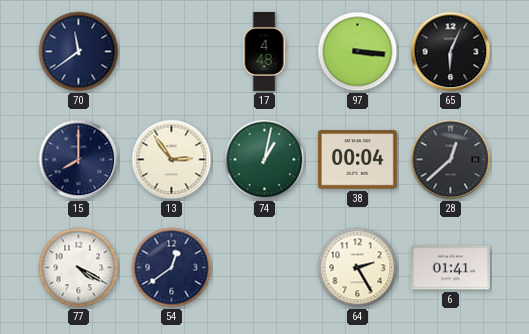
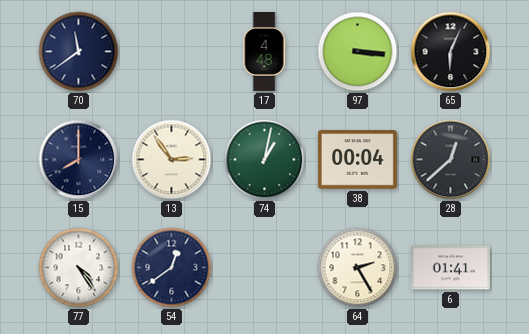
77: 4:20 -> 4:24
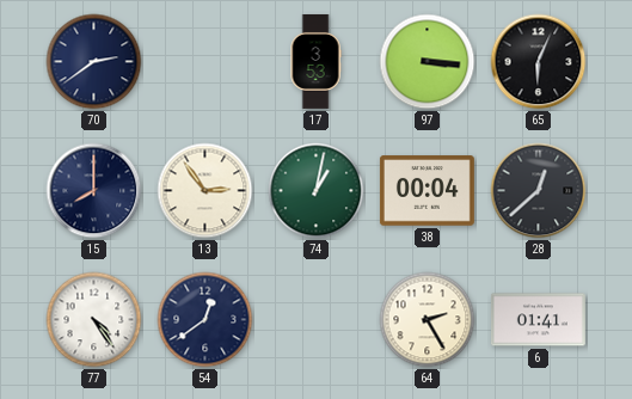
70: 11:39 -> 2:39
17: 4:48 -> 3:53
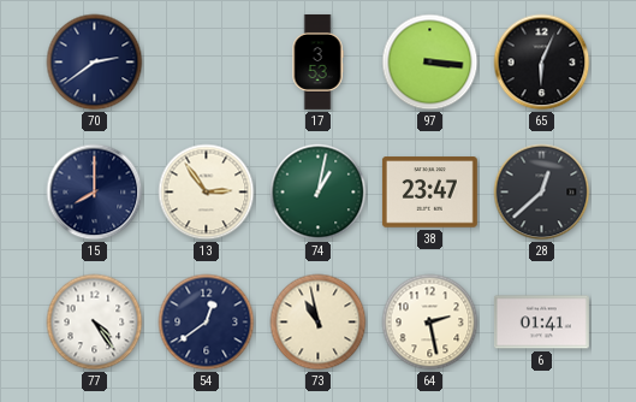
38: 00:04 -> 23:47
73: none -> 10:58
64: 2:25 -> 2:28
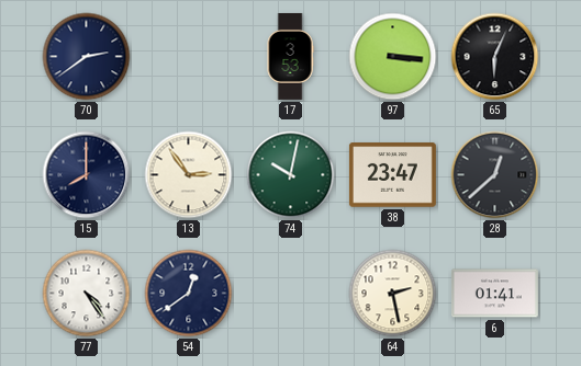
74: 1:02 -> 10:02
73: 10:58 -> none
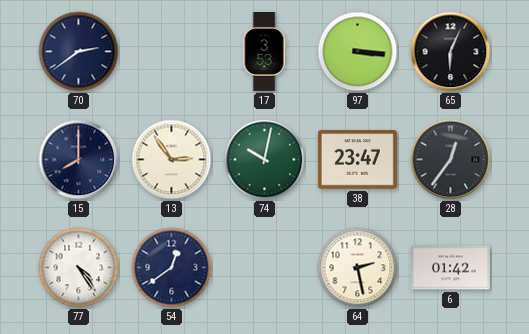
28: 12:38 -> 12:36
6: 01:41 -> 01:42
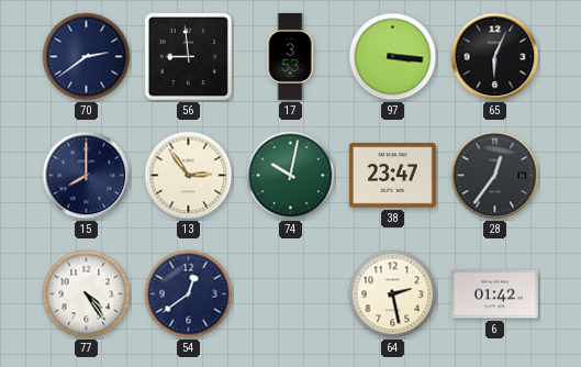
56: none -> 8:59
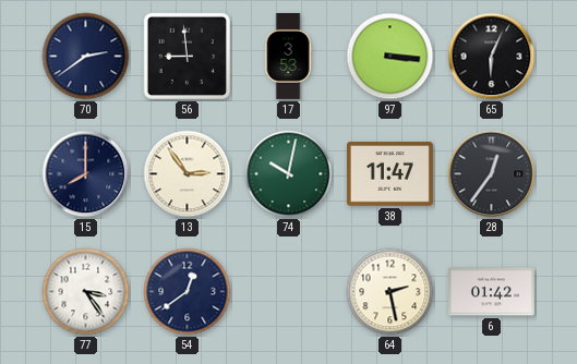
38: 23:47 -> 11:47
77: 4:24 -> 3:24
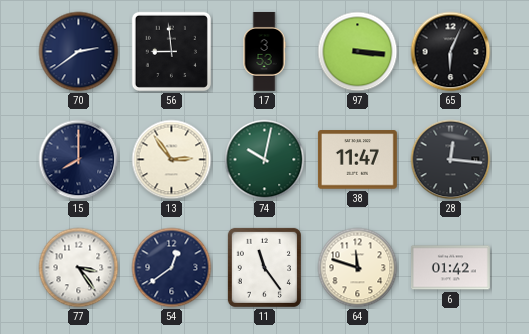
28: 12:36 -> 12:16
11: none -> 11:24
64: 2:28 -> 11:48
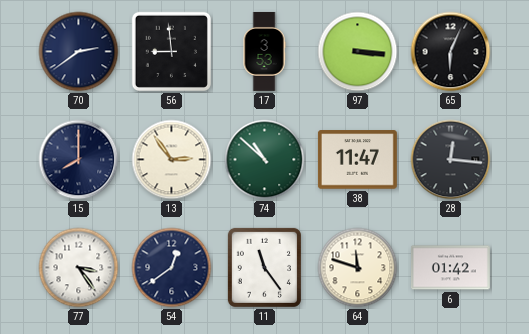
74: 10:02 -> 10:52
